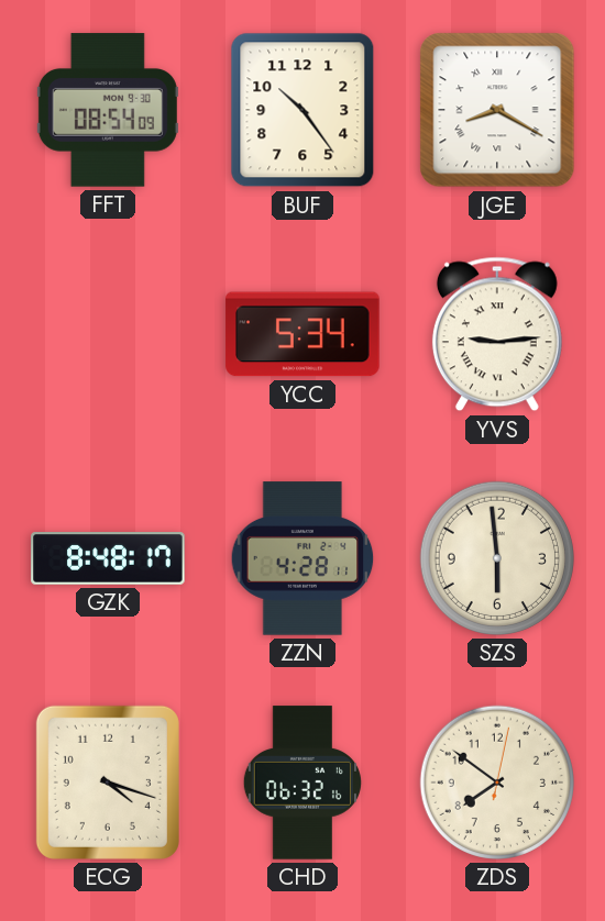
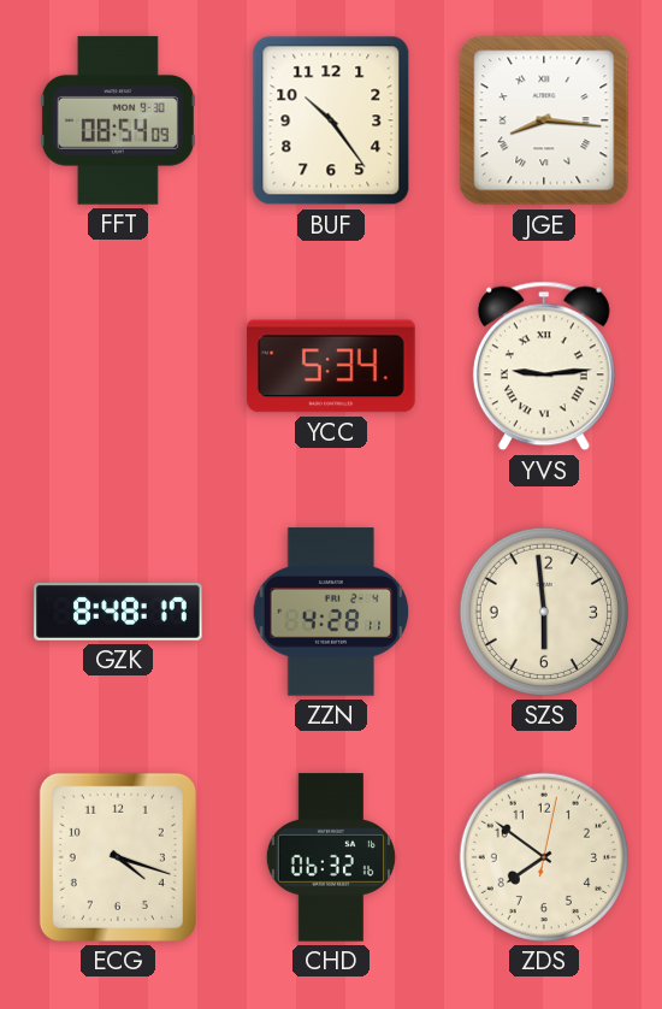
JGE: 8:20 -> 8:16
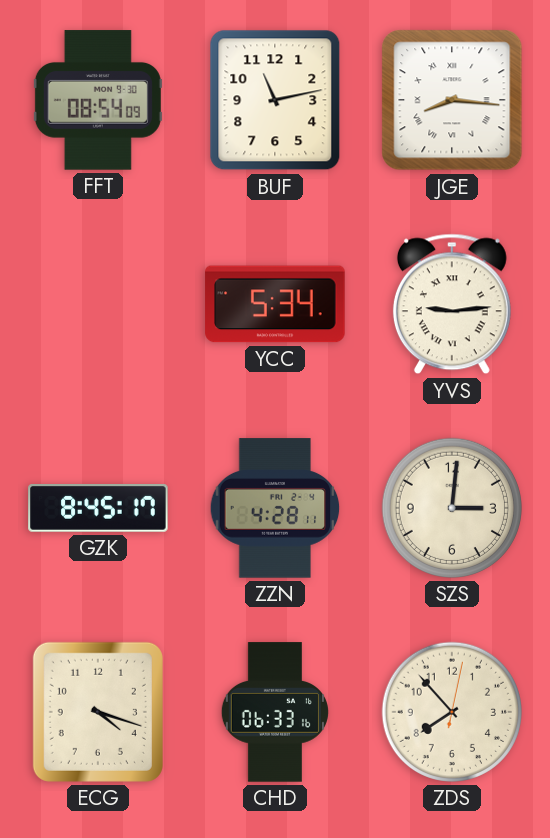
BUF: 10:24 -> 11:13
GZK: 8:48 -> 8:45
SZS: 5:59 -> 3:01
CHD: 06:32 -> 06:33
ZDS: 7:51 -> 7:53
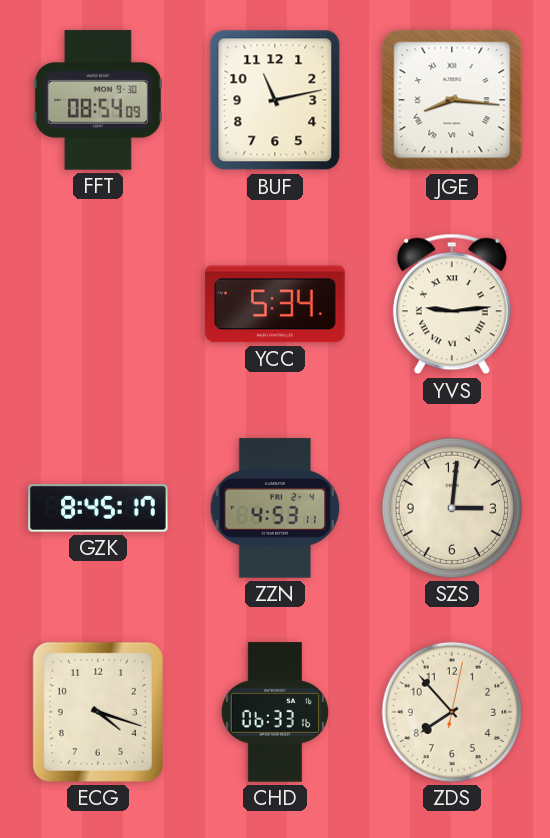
ZZN: 4:28 -> 4:53
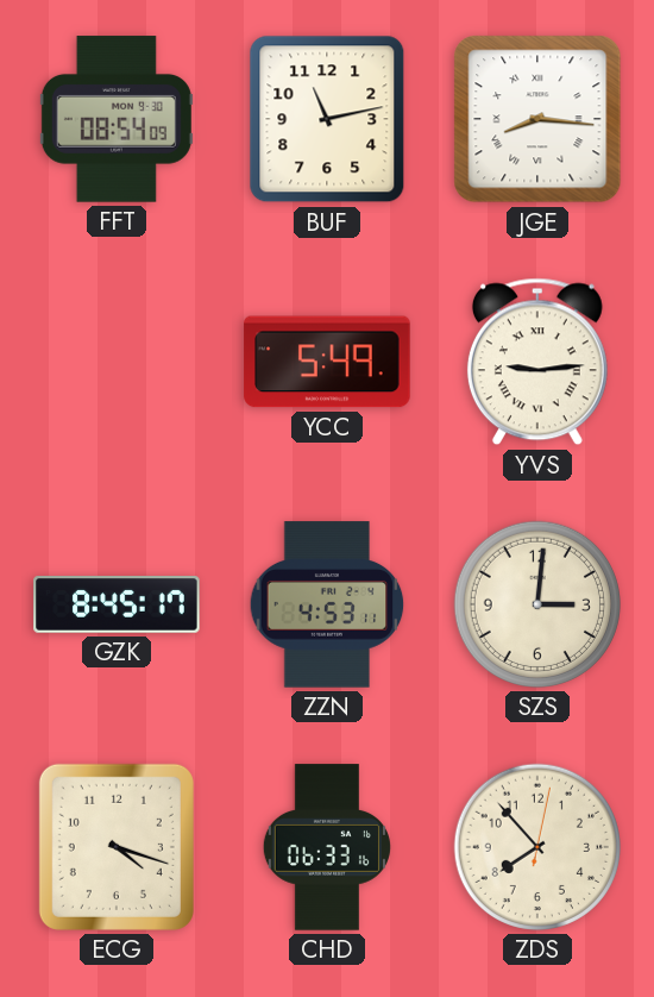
YCC: 5:34 -> 5:49
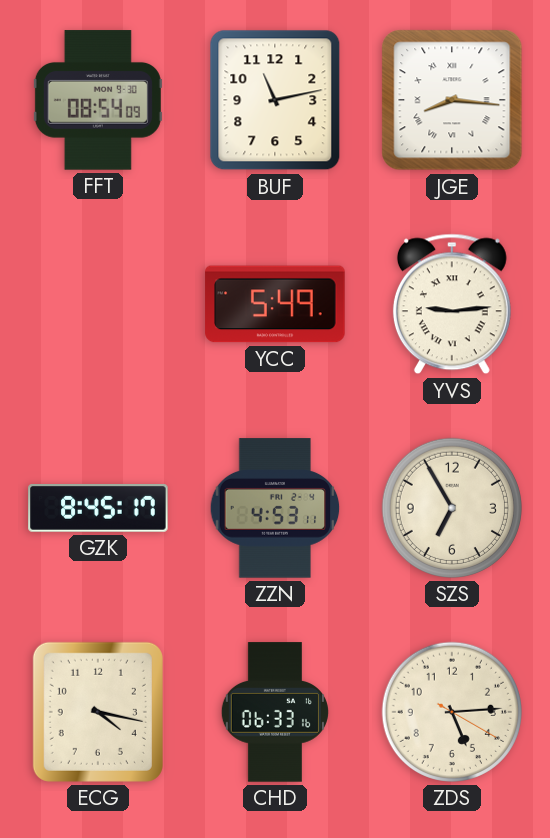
SZS: 3:01 -> 6:55
ECG: 4:18 -> 4:17
ZDS: 7:53 -> 5:14
